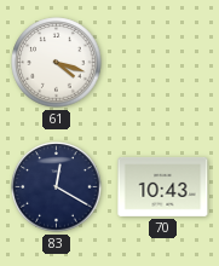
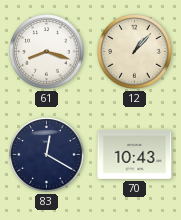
61: 4:18 -> 8:18
12: none -> 1:07
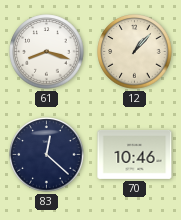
83: 12:20 -> 12:22
70: 10:43 -> 10:46
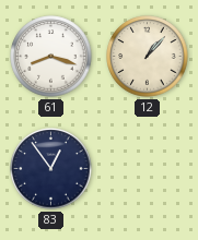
83: 12:22 -> 12:54
70: 10:46 -> none
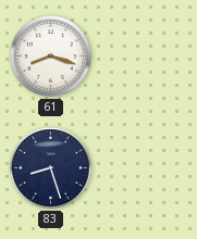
12: 1:07 -> none
83: 12:54 -> 8:27
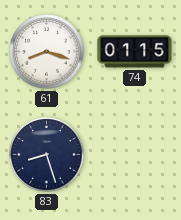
74: none -> 01:15
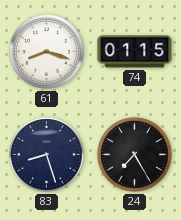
24: none -> 7:25
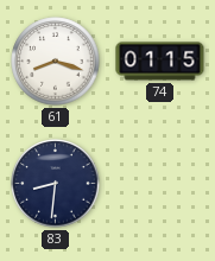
83: 8:27 -> 8:31
24: 7:25 -> none
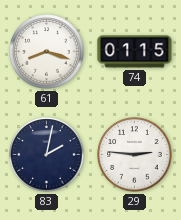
83: 8:31 -> 2:02
29: none -> 2:46
